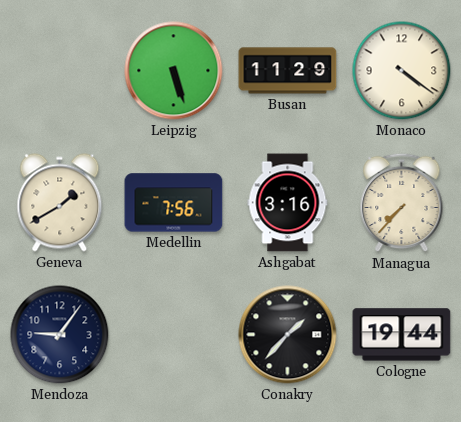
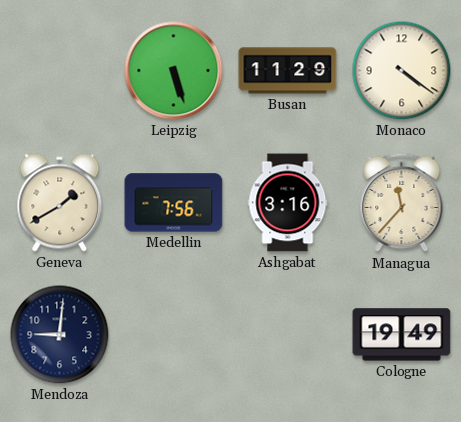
Managua: 7:37 -> 11:37
Mendoza: 9:06 -> 9:01
Conakry: 1:37 -> none
Cologne: 19:44 -> 19:49
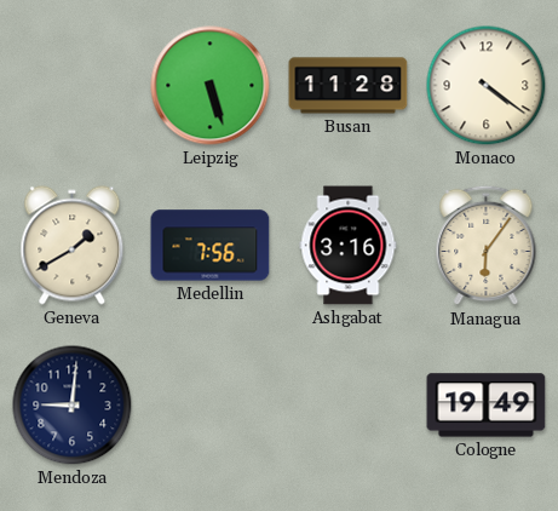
Busan: 11:29 -> 11:28
Managua: 11:37 -> 6:06
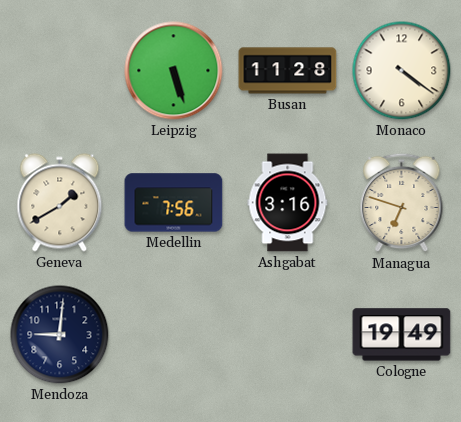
Managua: 6:06 -> 6:48
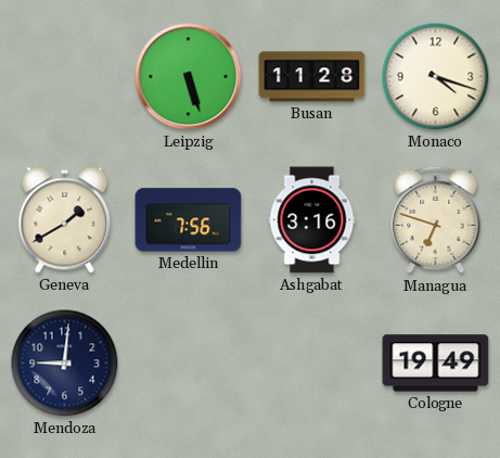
Monaco: 4:21 -> 4:18
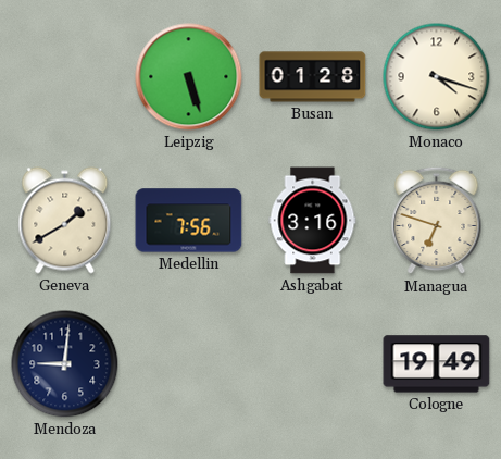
Busan: 11:28 -> 01:28
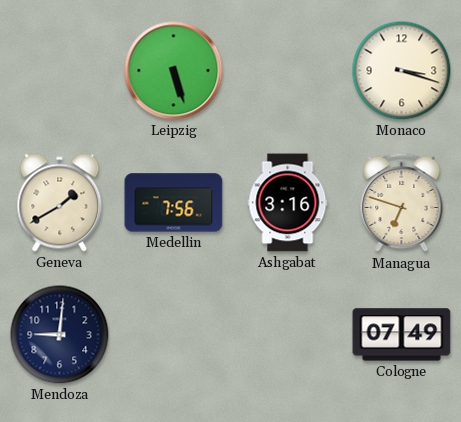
Busan: 01:28 -> none
Monaco: 4:18 -> 3:18
Cologne: 19:49 -> 07:49
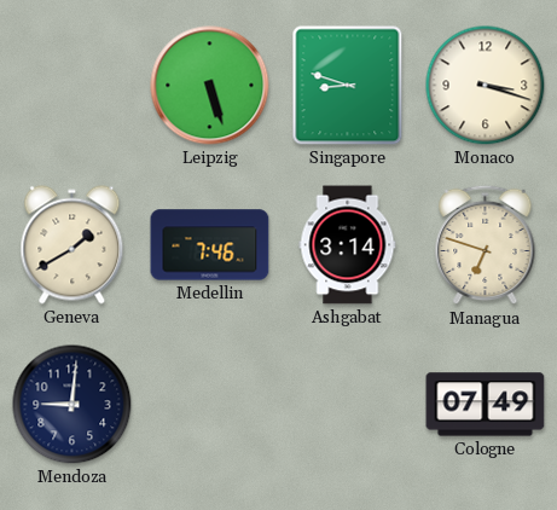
Singapore: none -> 8:48
Medellin: 7:56 -> 7:46
Ashgabat: 3:16 -> 3:14
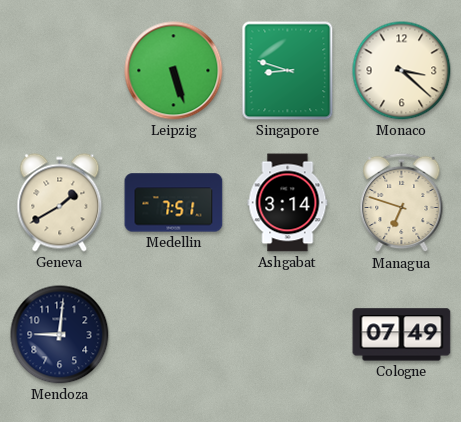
Monaco: 3:18 -> 3:22
Medellin: 7:46 -> 7:51
